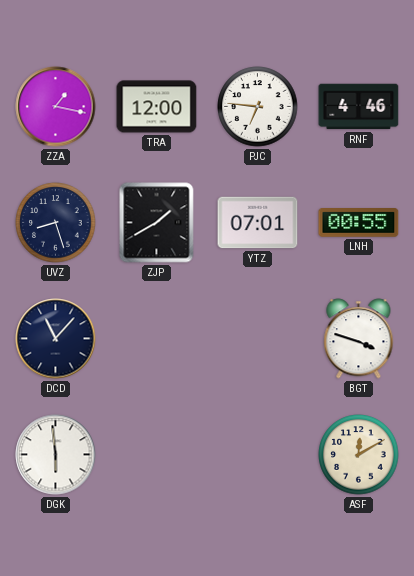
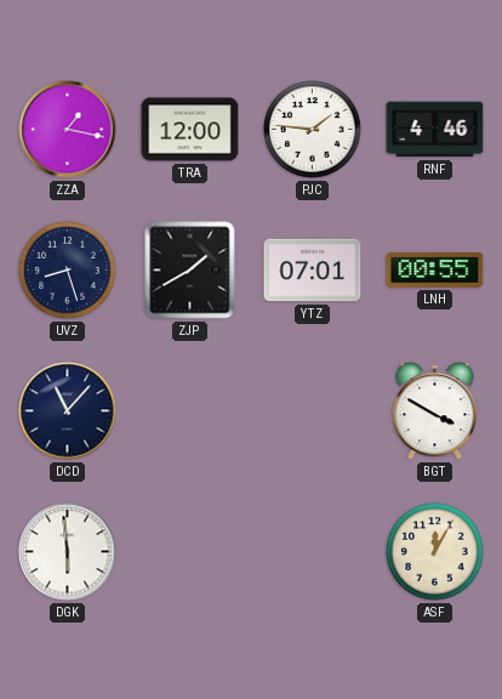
PJC: 6:46 -> 1:46
BGT: 3:48 -> 3:50
ASF: 12:10 -> 12:05
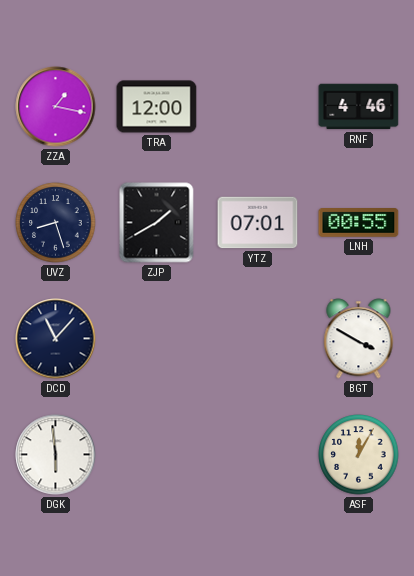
PJC: 1:46 -> none
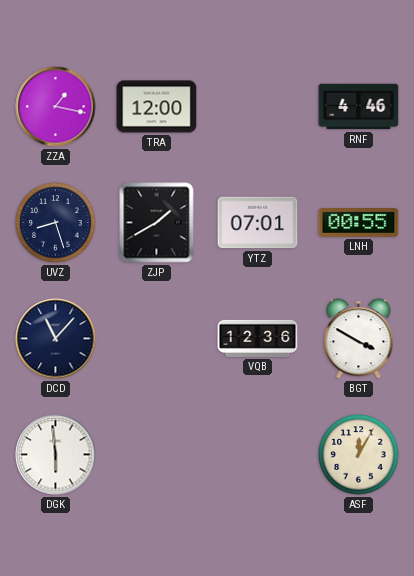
VQB: none -> 12:36
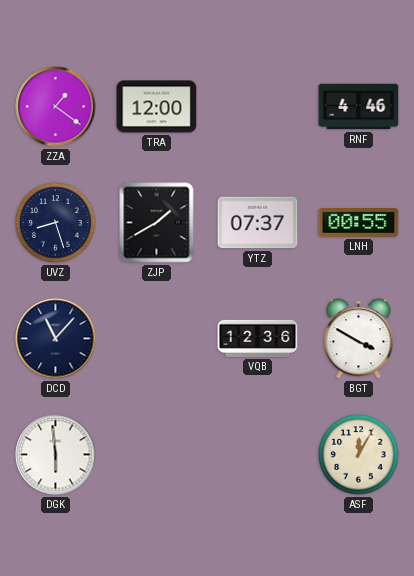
ZZA: 1:17 -> 1:21
YTZ: 07:01 -> 07:37
